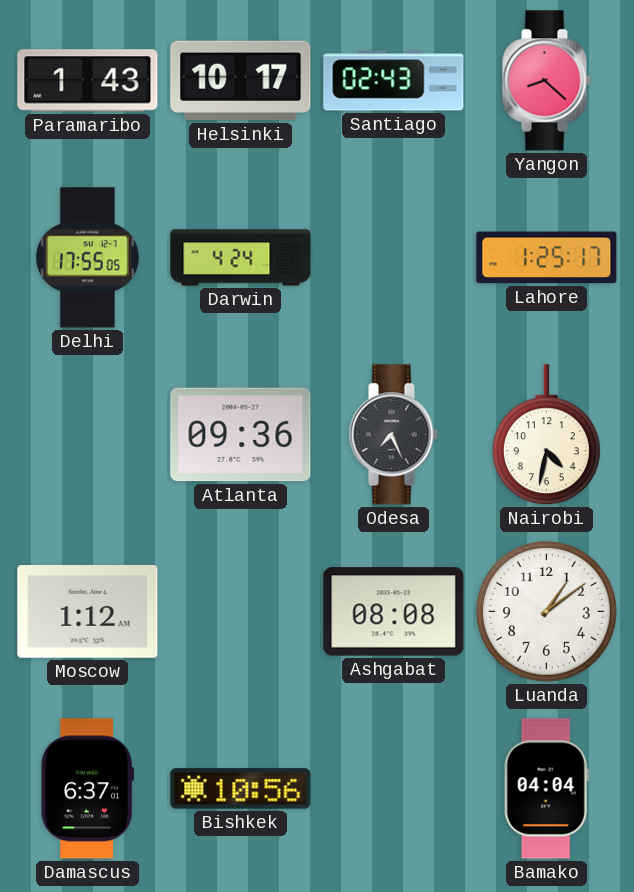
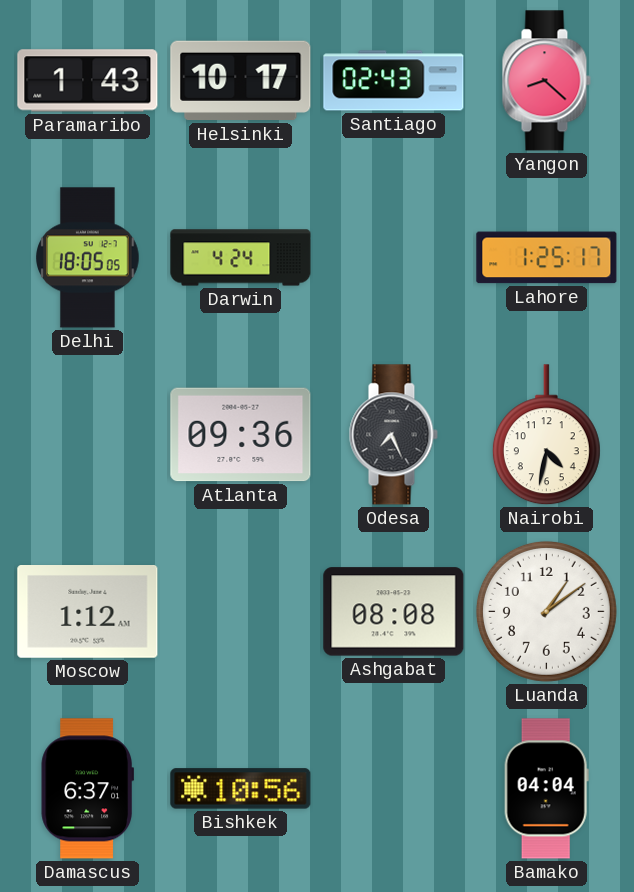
Delhi: 17:55 -> 18:05
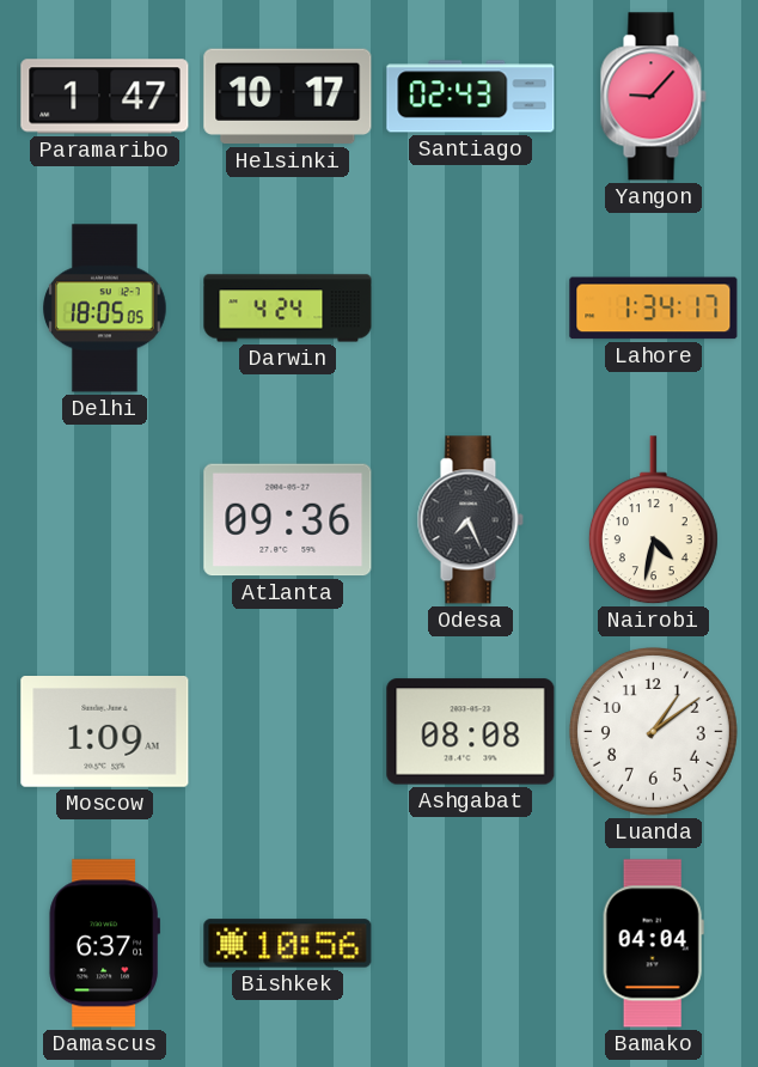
Paramaribo: 1:43 -> 1:47
Yangon: 8:22 -> 9:07
Lahore: 1:25 -> 1:34
Moscow: 1:12 -> 1:09
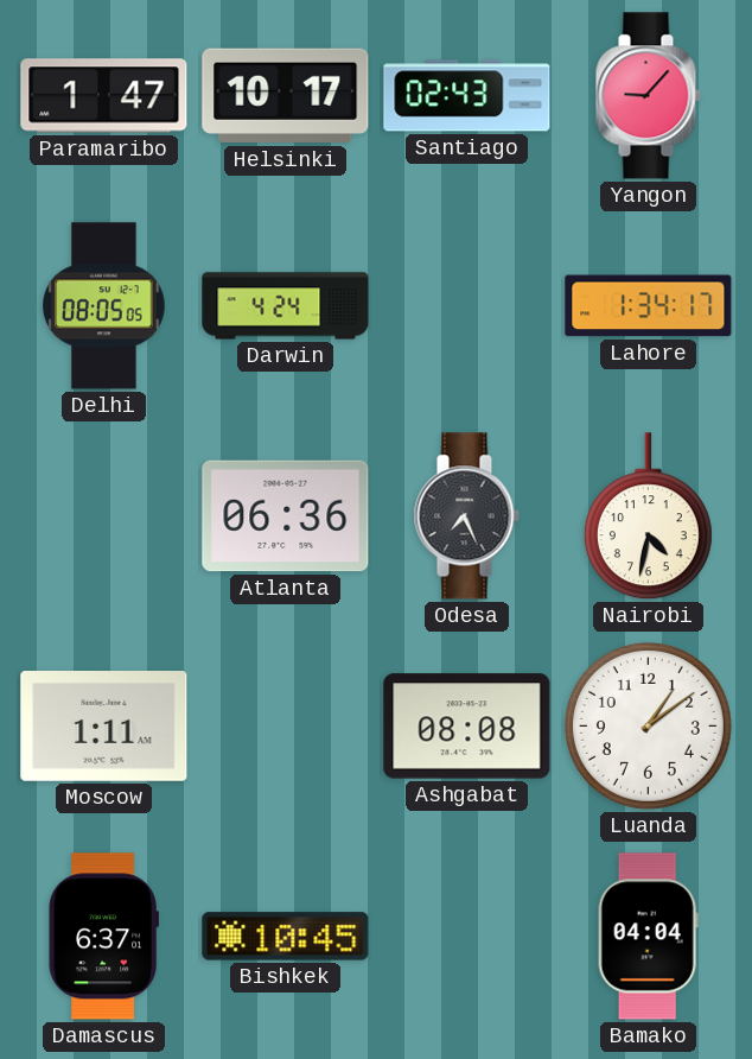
Delhi: 18:05 -> 08:05
Atlanta: 09:36 -> 06:36
Moscow: 1:09 -> 1:11
Bishkek: 10:56 -> 10:45
